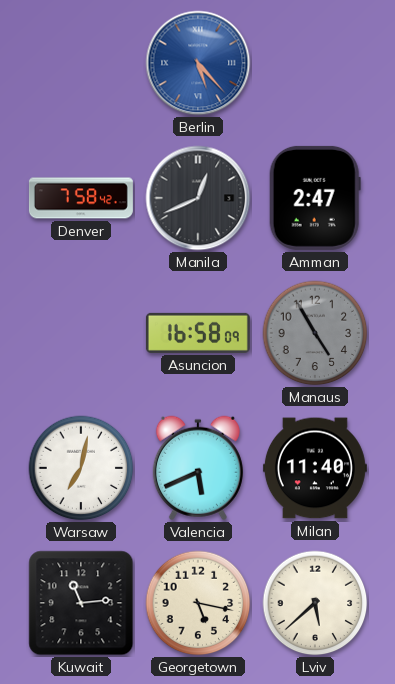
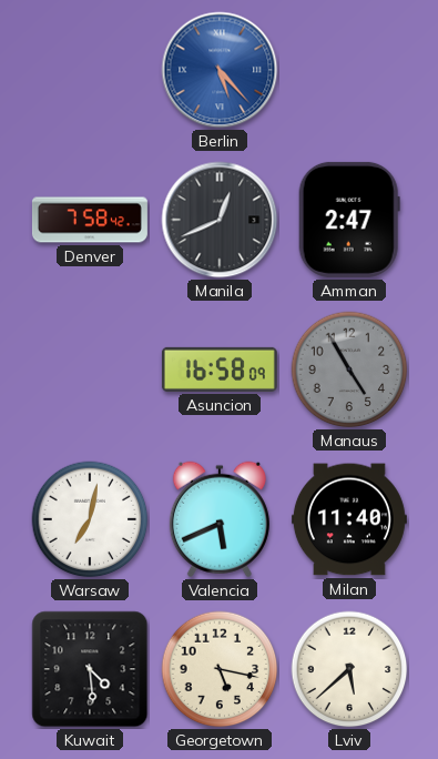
Kuwait: 11:14 -> 4:29
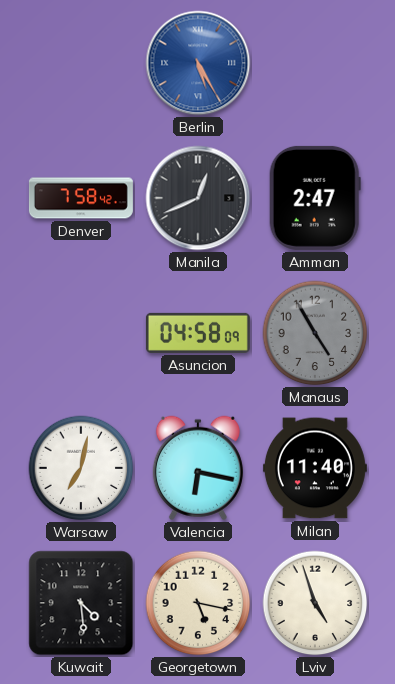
Berlin: 5:23 -> 5:25
Asuncion: 16:58 -> 04:58
Valencia: 5:41 -> 6:17
Lviv: 5:38 -> 4:57
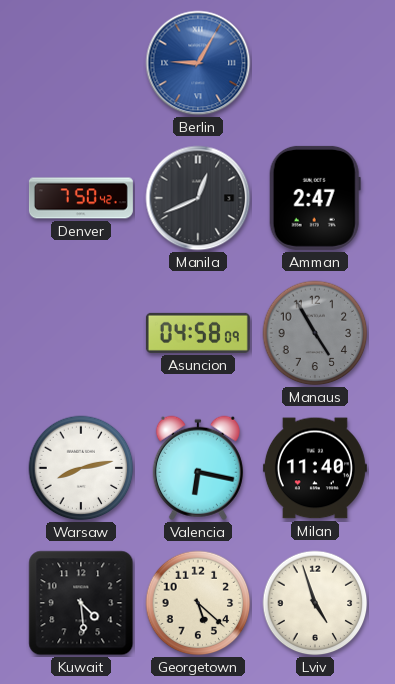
Berlin: 5:25 -> 9:05
Denver: 7:58 -> 7:50
Warsaw: 7:02 -> 8:13
Georgetown: 5:17 -> 5:22
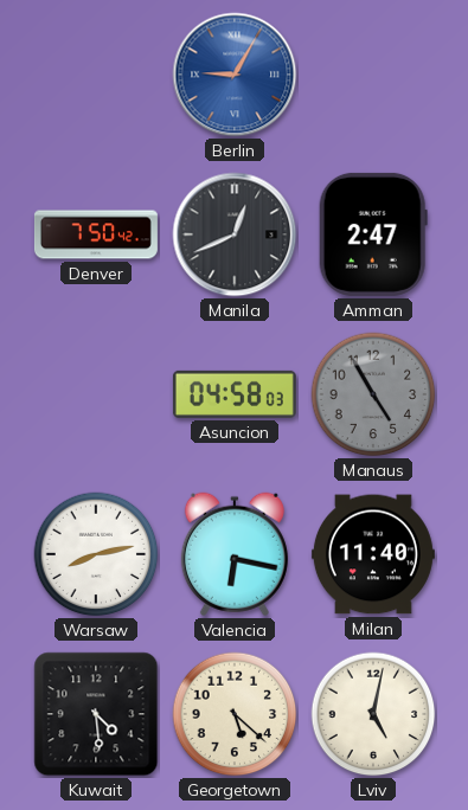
Asuncion: 04:58:09 -> 04:58:03
Lviv: 4:57 -> 5:02
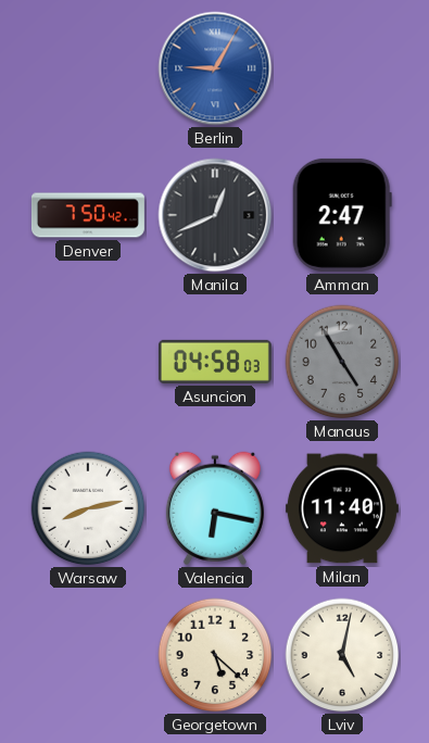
Kuwait: 4:29 -> none
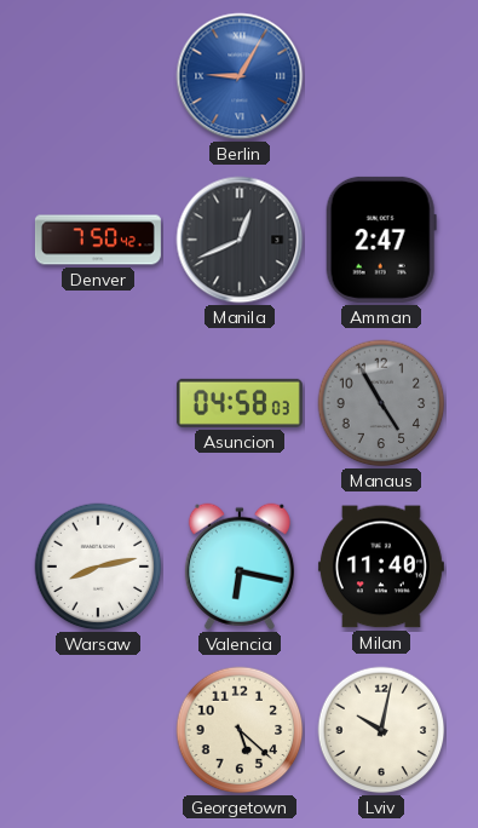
Lviv: 5:02 -> 10:02
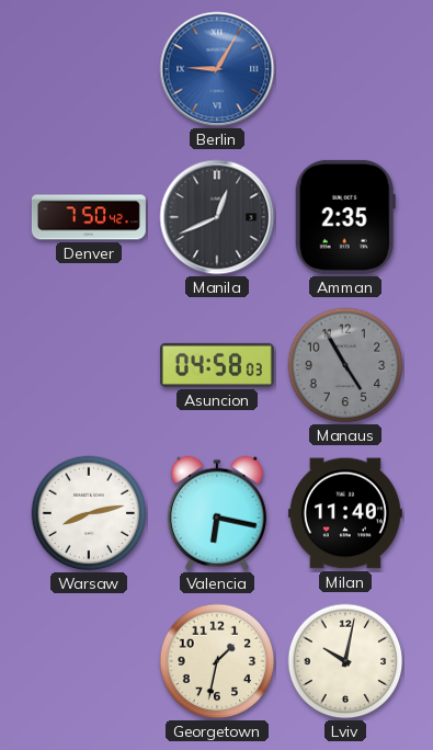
Amman: 2:47 -> 2:35
Georgetown: 5:22 -> 1:32
